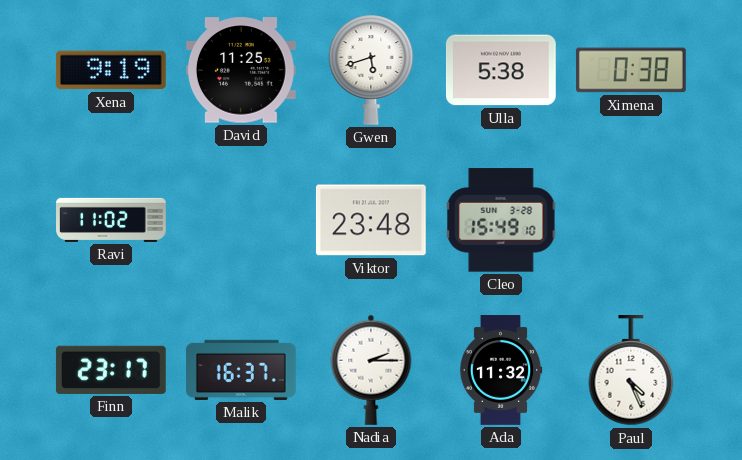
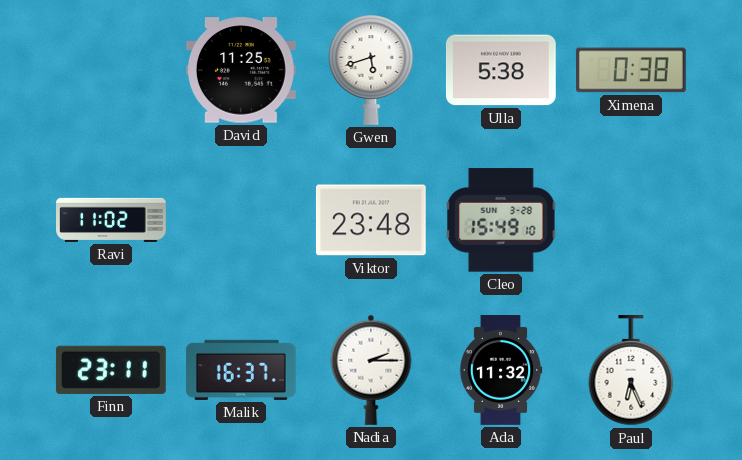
Xena: 9:19 -> none
Finn: 23:17 -> 23:11
Paul: 4:26 -> 6:26
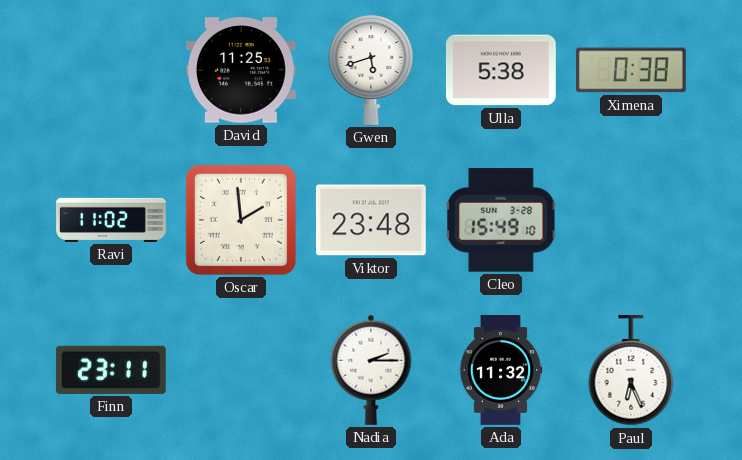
Oscar: none -> 1:59
Malik: 16:37 -> none
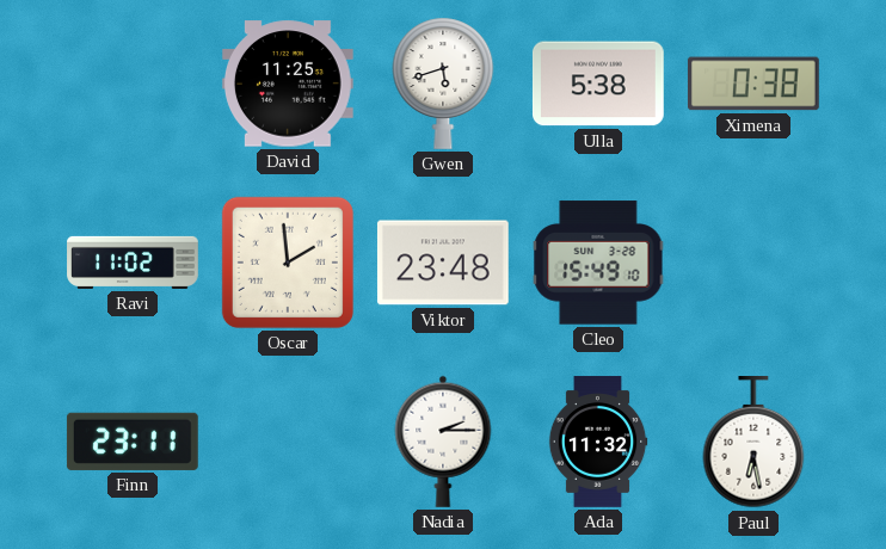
Paul: 6:26 -> 6:28
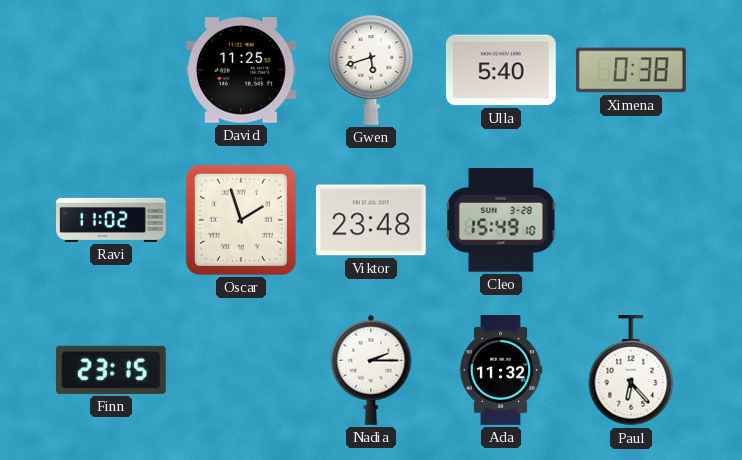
Ulla: 5:38 -> 5:40
Oscar: 1:59 -> 1:57
Finn: 23:11 -> 23:15
Paul: 6:28 -> 6:23
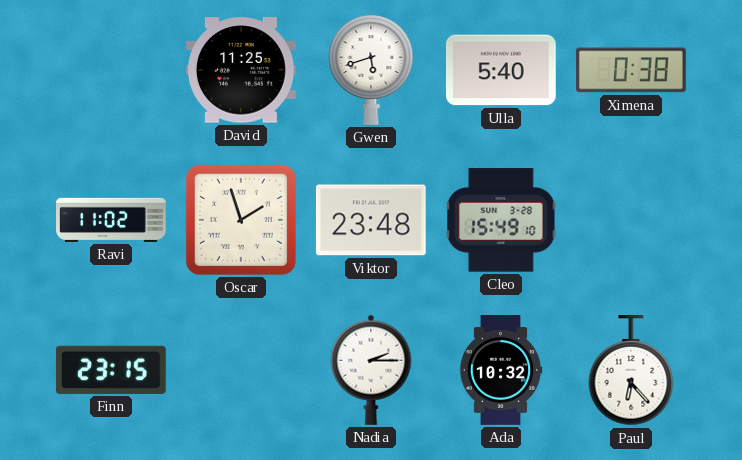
Ada: 11:32 -> 10:32
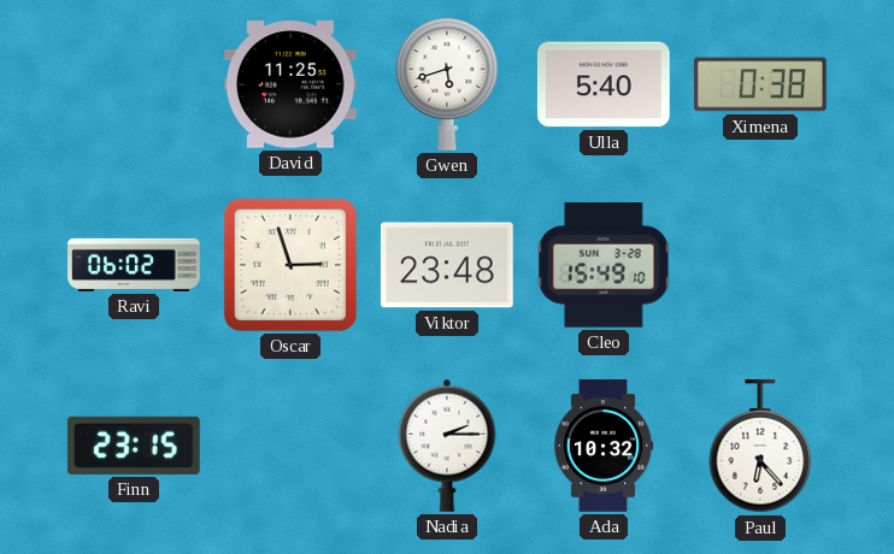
Ravi: 11:02 -> 06:02
Oscar: 1:57 -> 2:57
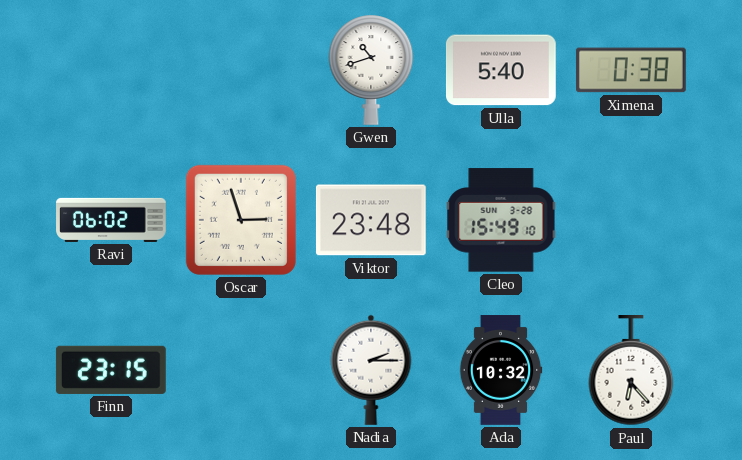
David: 11:25 -> none
Gwen: 5:42 -> 10:42
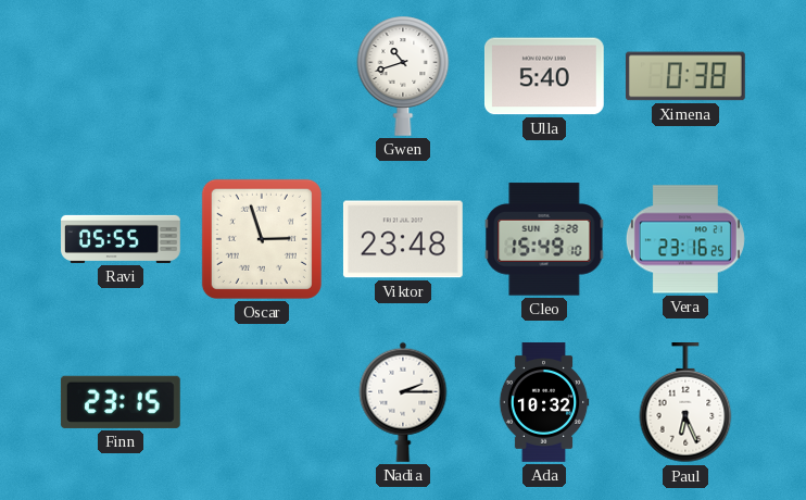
Ravi: 06:02 -> 05:55
Vera: none -> 23:16
Paul: 6:23 -> 6:26
